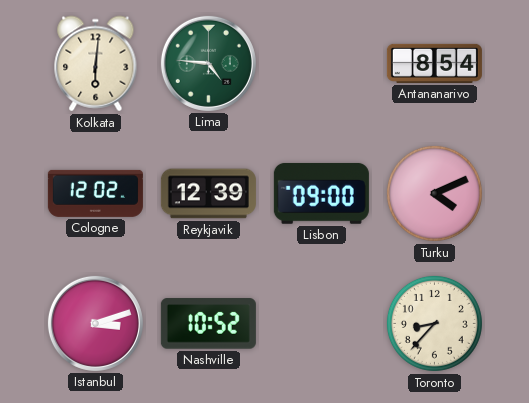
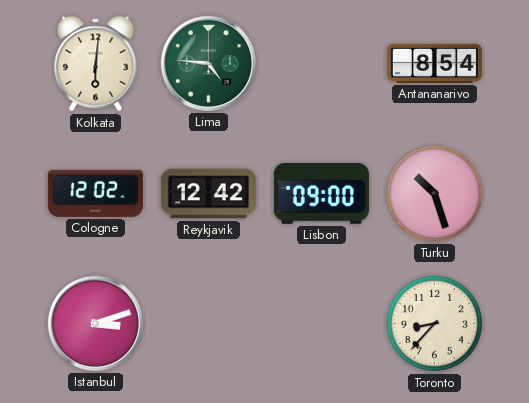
Reykjavik: 12:39 -> 12:42
Turku: 4:11 -> 10:27
Nashville: 10:52 -> none
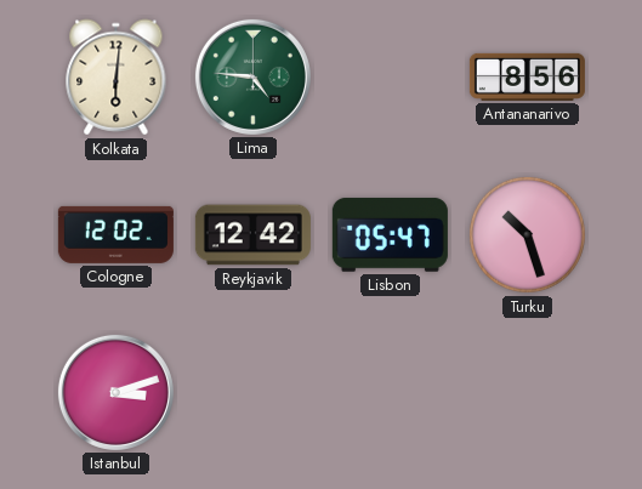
Antananarivo: 8:54 -> 8:56
Lisbon: 09:00 -> 05:47
Toronto: 8:37 -> none
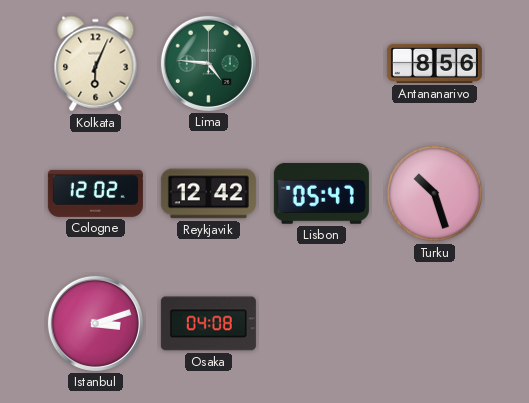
Kolkata: 6:01 -> 6:04
Osaka: none -> 04:08
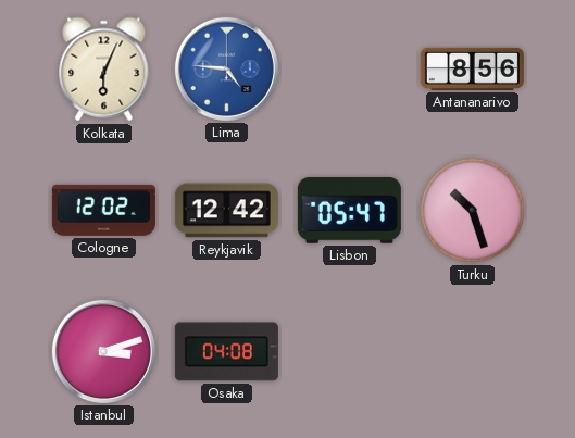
Lima dial: green -> blue
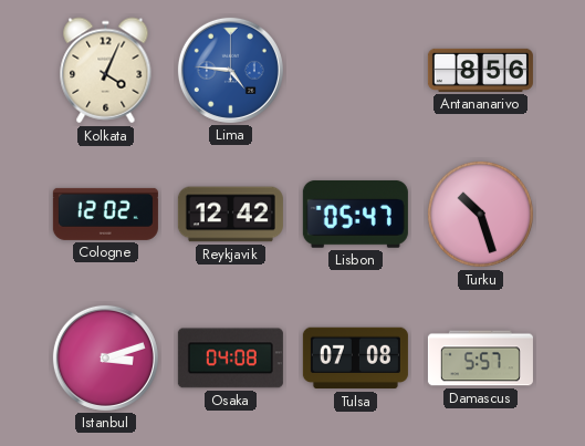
Kolkata: 6:04 -> 4:04
Tulsa: none -> 07:08
Damascus: none -> 5:57
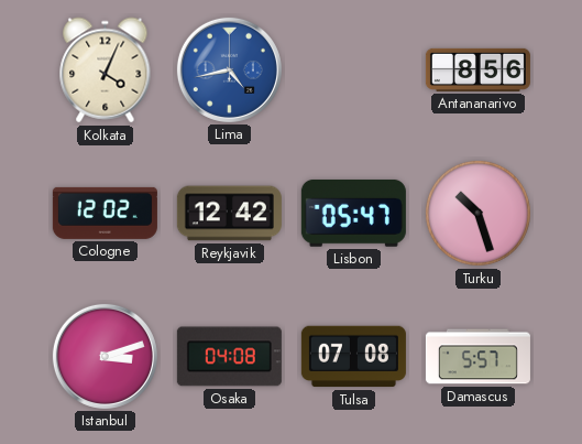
Lima: 4:46 -> 4:43
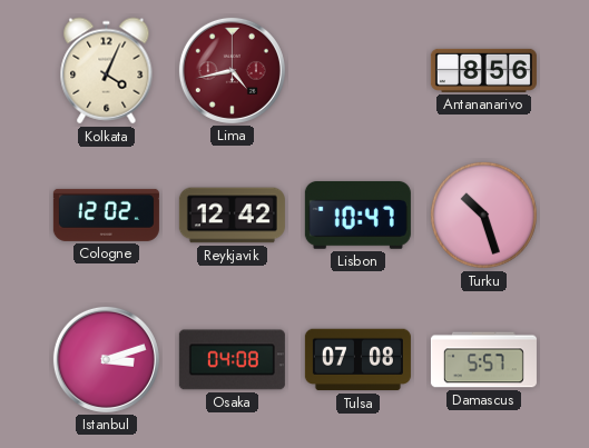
Lima dial: blue -> burgundy
Lisbon: 05:47 -> 10:47
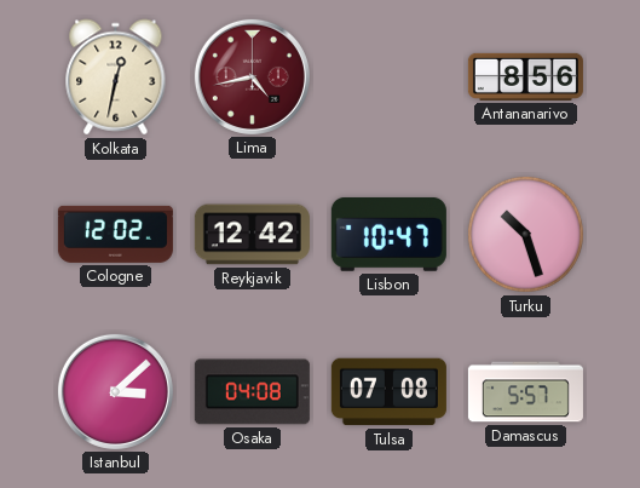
Kolkata: 4:04 -> 12:32
Istanbul: 3:12 -> 3:08
